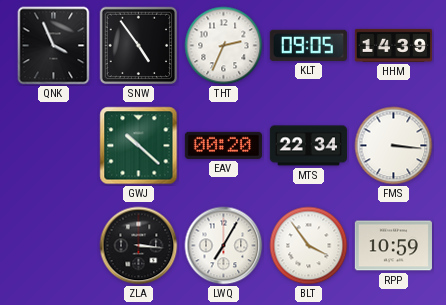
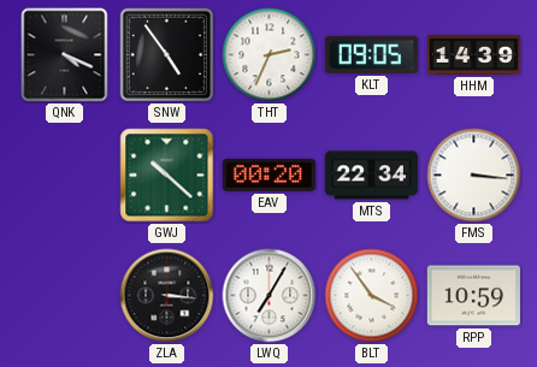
QNK: 3:56 -> 4:19
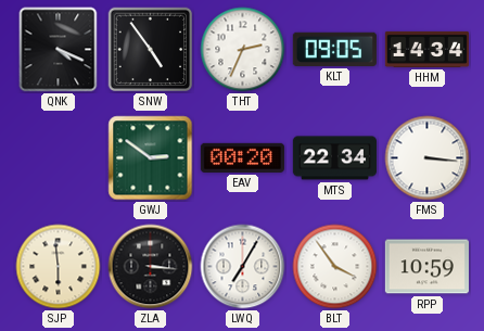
HHM: 14:39 -> 14:34
GWJ: 10:22 -> 2:51
SJP: none -> 5:59
